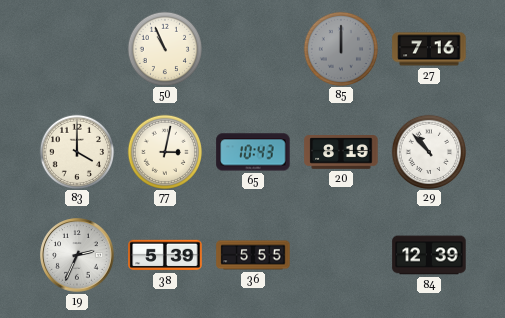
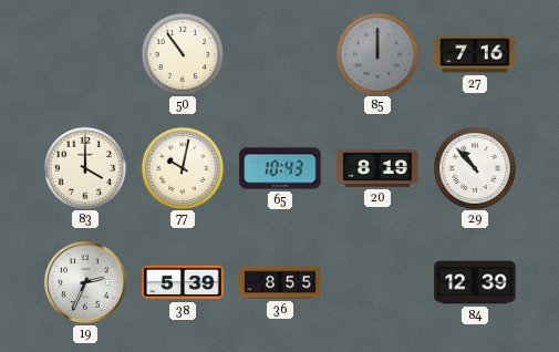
50: 10:56 -> 10:54
77: 3:02 -> 10:02
36: 5:55 -> 8:55
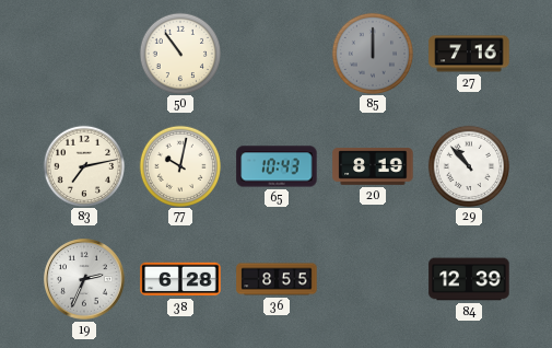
83: 4:00 -> 7:13
38: 5:39 -> 6:28
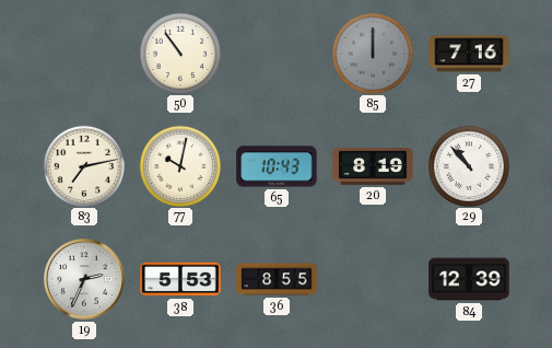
38: 6:28 -> 5:53
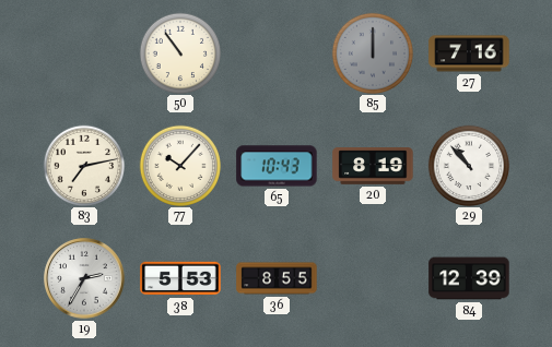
77: 10:02 -> 10:07
19: 2:34 -> 2:35
